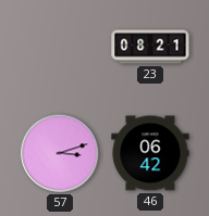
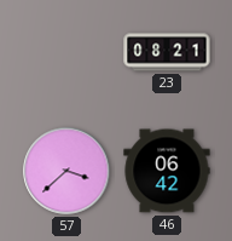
57: 3:12 -> 3:38
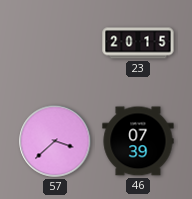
23: 08:21 -> 20:15
46: 06:42 -> 07:39
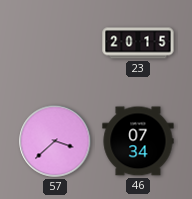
46: 07:39 -> 07:34
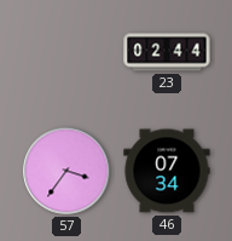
23: 20:15 -> 02:44
57: 3:38 -> 3:36
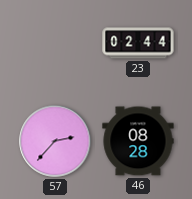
57: 3:36 -> 2:37
46: 07:34 -> 08:28
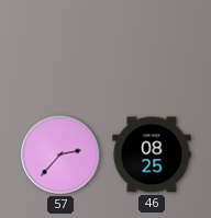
23: 02:44 -> none
46: 08:28 -> 08:25
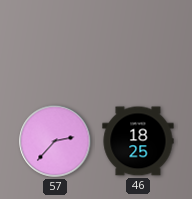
46: 08:25 -> 18:25
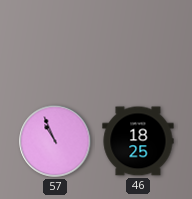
57: 2:37 -> 10:56
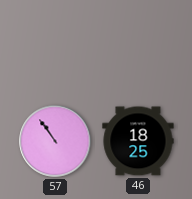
57: 10:56 -> 10:54
